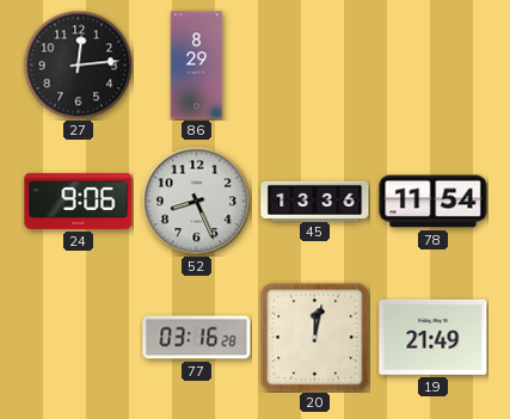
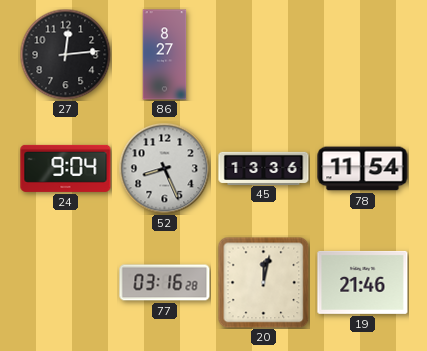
86: 8:29 -> 8:27
24: 9:06 -> 9:04
19: 21:49 -> 21:46
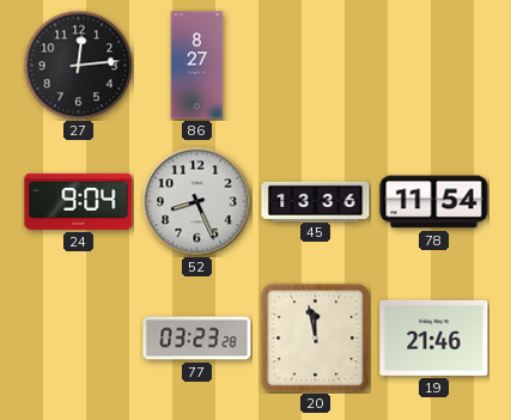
77: 03:16 -> 03:23
20: 12:02 -> 11:58
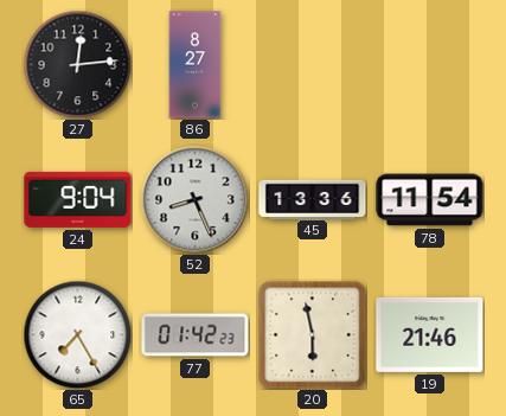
65: none -> 7:25
77: 03:23 -> 01:42
20: 11:58 -> 5:58
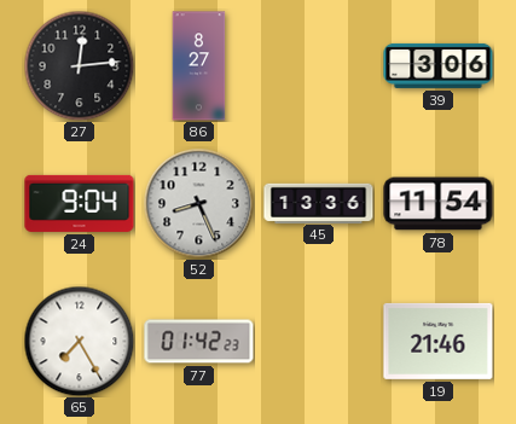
39: none -> 3:06
20: 5:58 -> none
